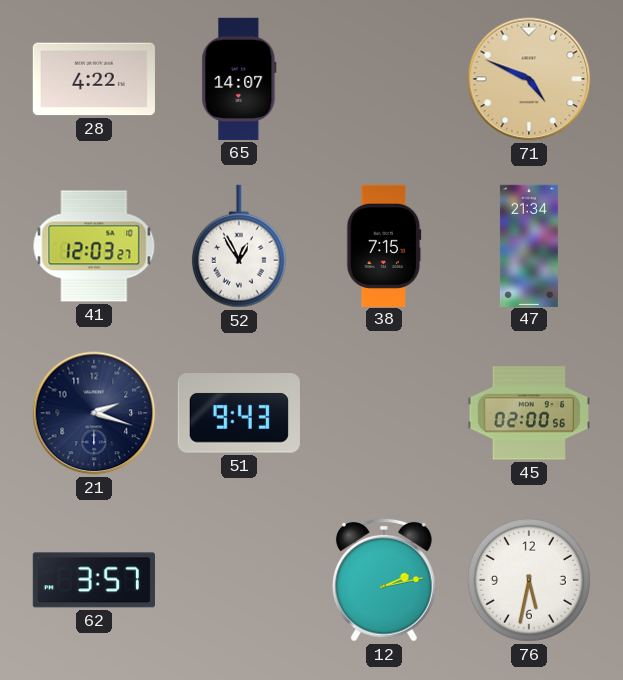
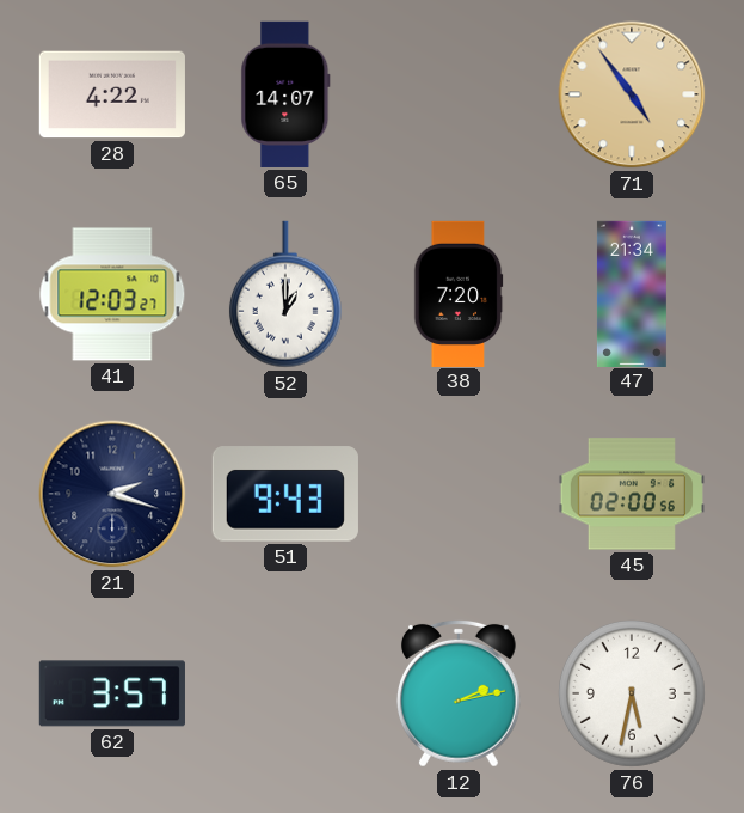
71: 4:49 -> 4:54
52: 12:55 -> 1:00
38: 7:15 -> 7:20
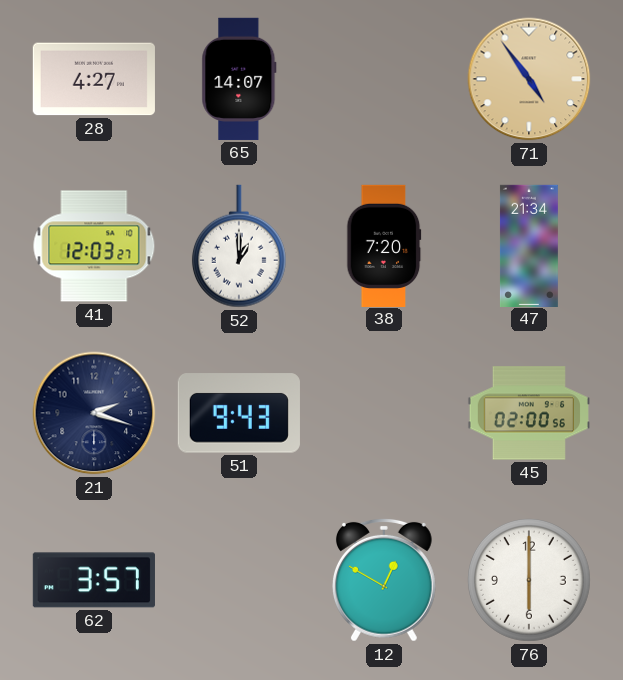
28: 4:22 -> 4:27
12: 2:13 -> 12:50
76: 5:32 -> 6:00
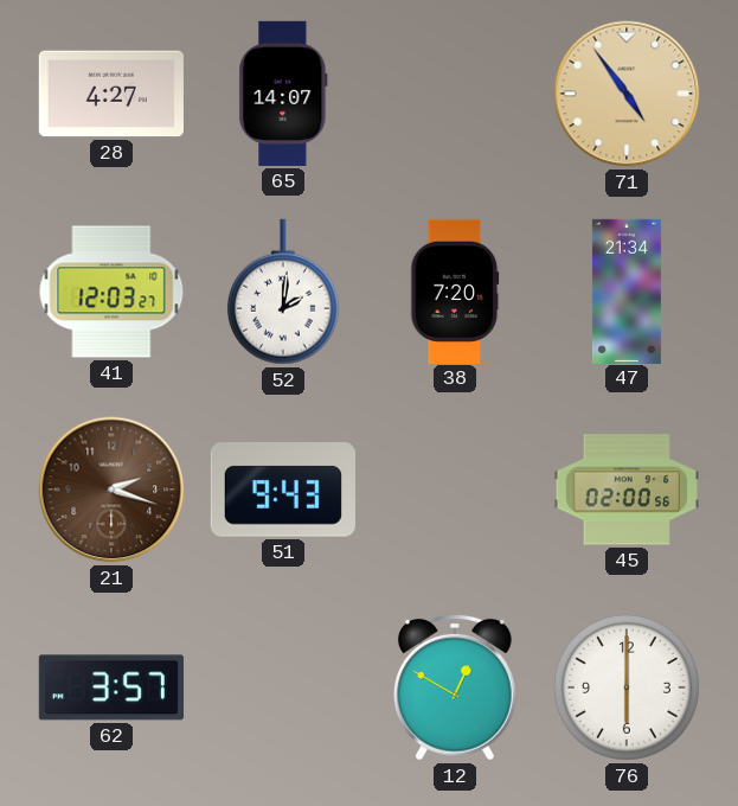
52: 1:00 -> 2:01
21 dial: navy -> brown
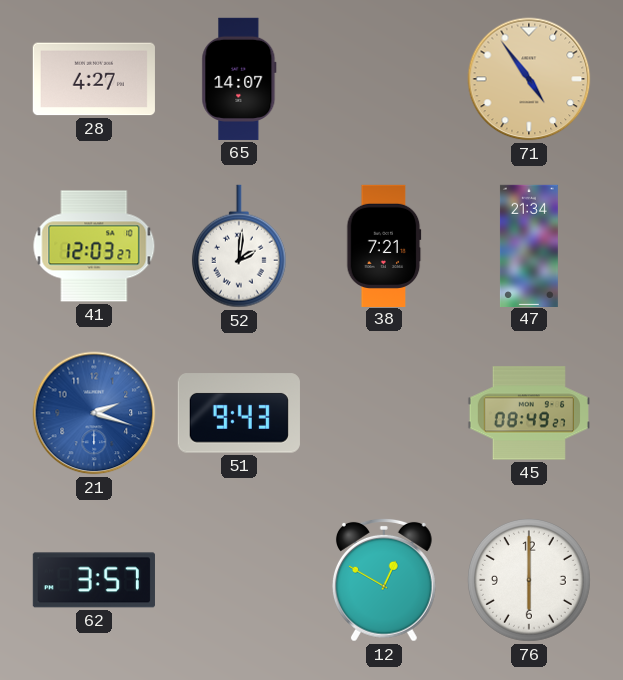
38: 7:20 -> 7:21
21 dial: brown -> blue
45: 02:00 -> 08:49
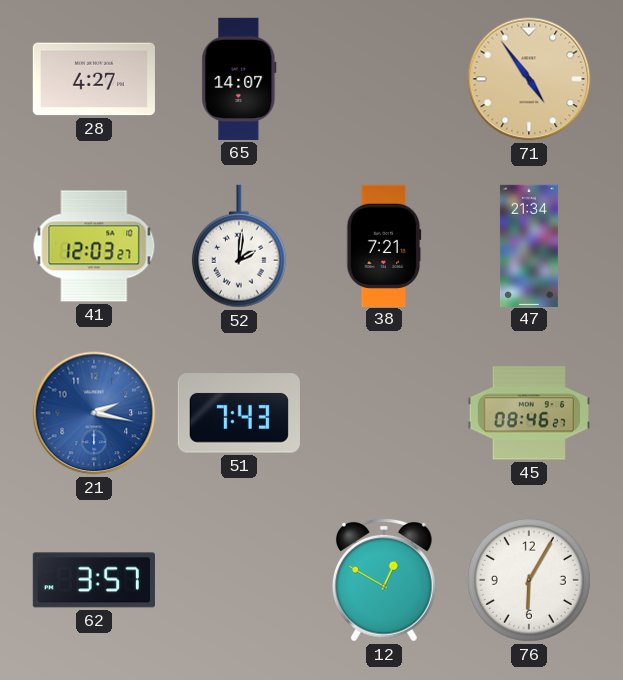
21: 2:18 -> 2:17
51: 9:43 -> 7:43
45: 08:49 -> 08:46
76: 6:00 -> 6:05
